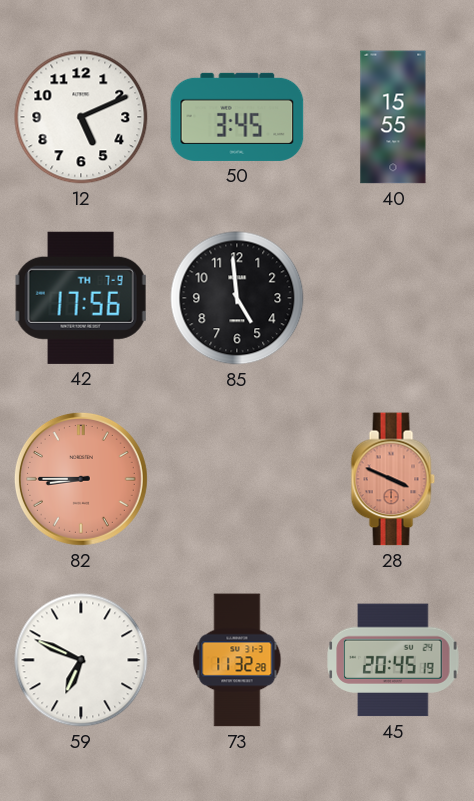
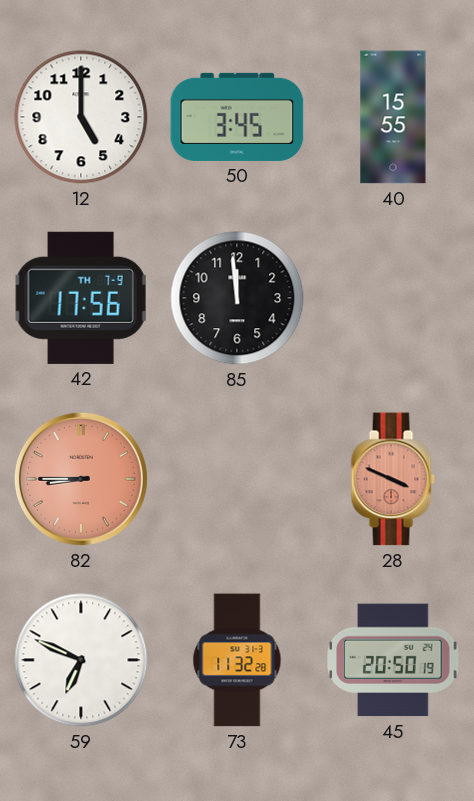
12: 5:11 -> 5:00
85: 4:59 -> 11:59
45: 20:45 -> 20:50
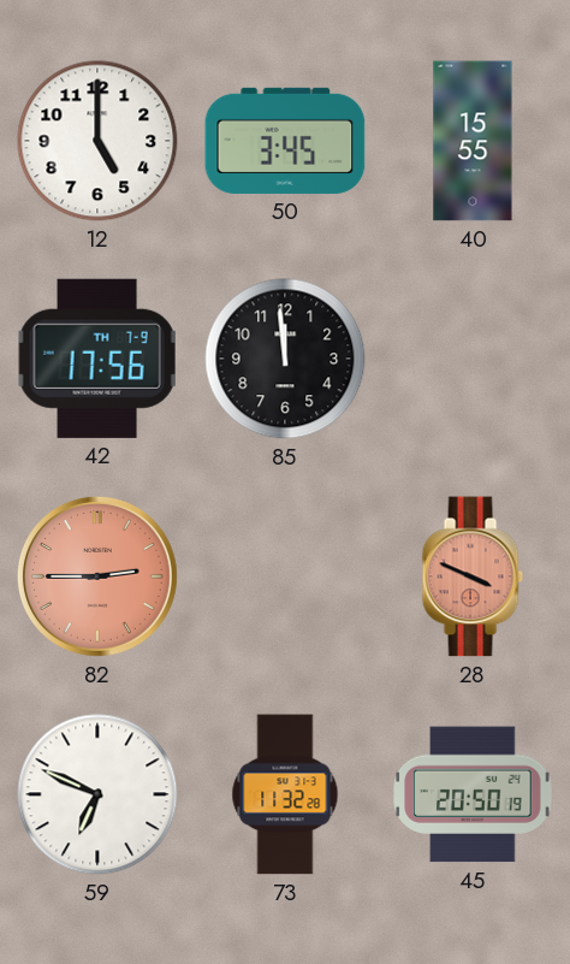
82: 8:45 -> 2:45
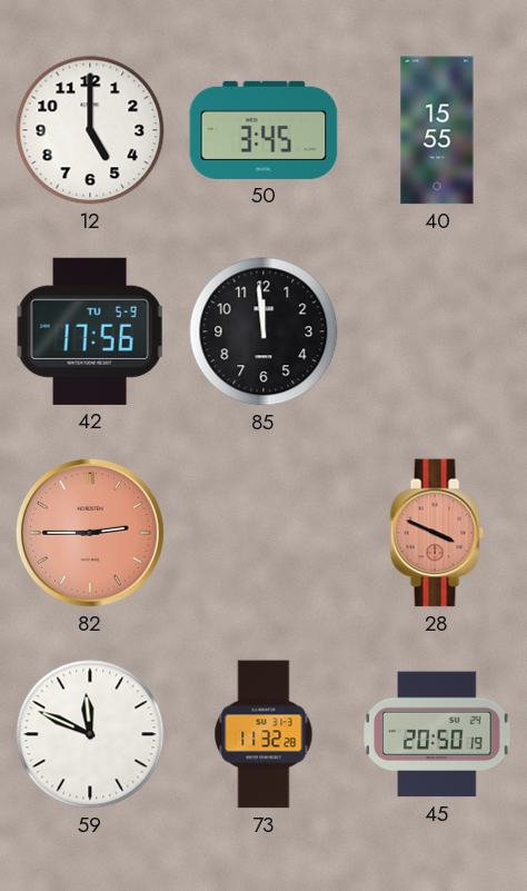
42 date: TH 7-9 -> TU 5-9
59: 6:49 -> 11:49
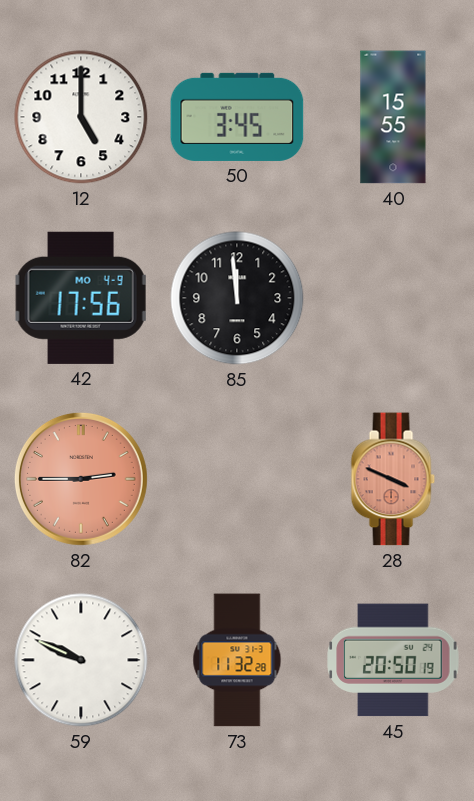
42 date: TU 5-9 -> MO 4-9
59: 11:49 -> 9:49
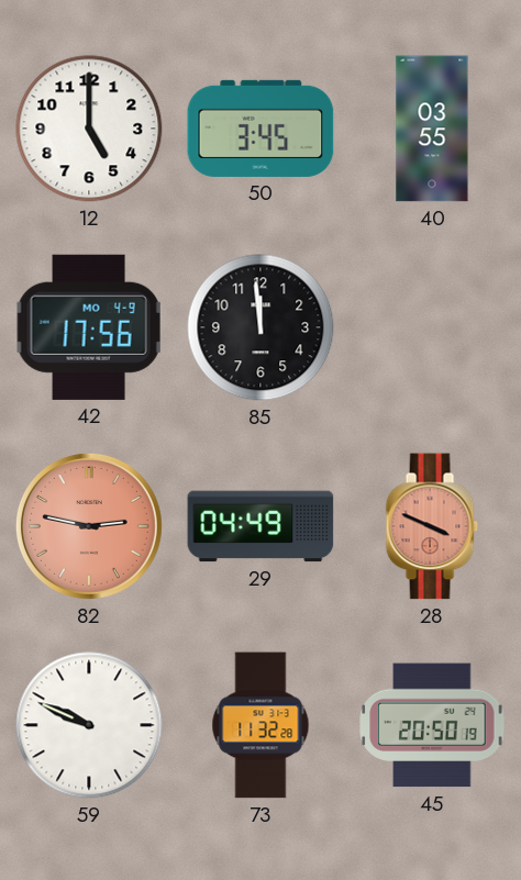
40: 15:55 -> 03:55
82: 2:45 -> 2:47
29: none -> 04:49
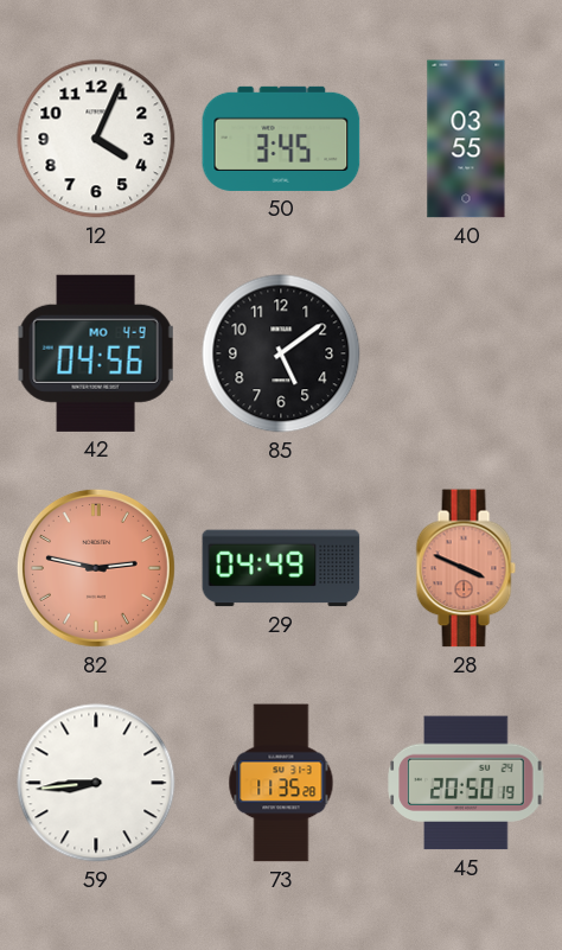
12: 5:00 -> 4:04
42: 17:56 -> 04:56
85: 11:59 -> 5:09
59: 9:49 -> 8:44
73: 11:32 -> 11:35
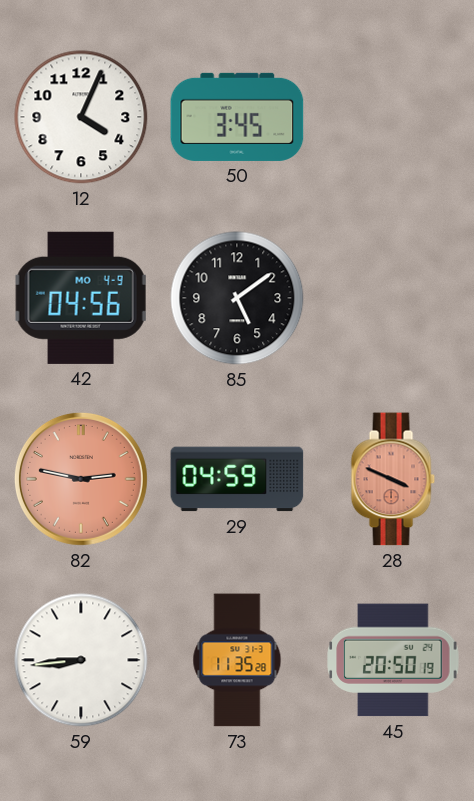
40: 03:55 -> none
29: 04:49 -> 04:59
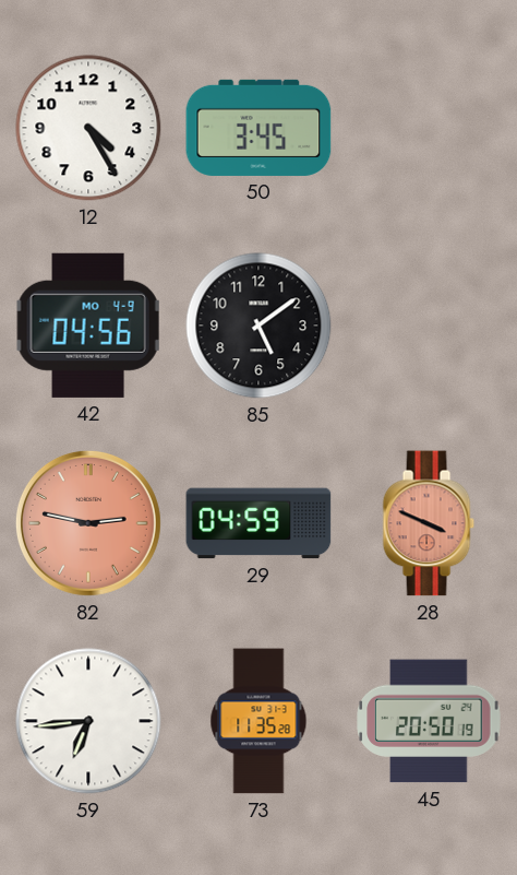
12: 4:04 -> 4:25
59: 8:44 -> 6:44
